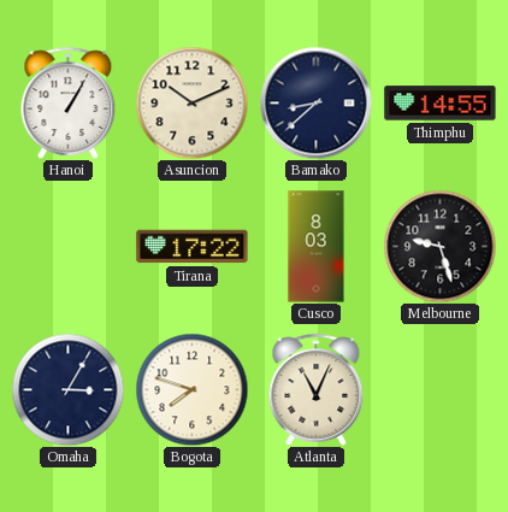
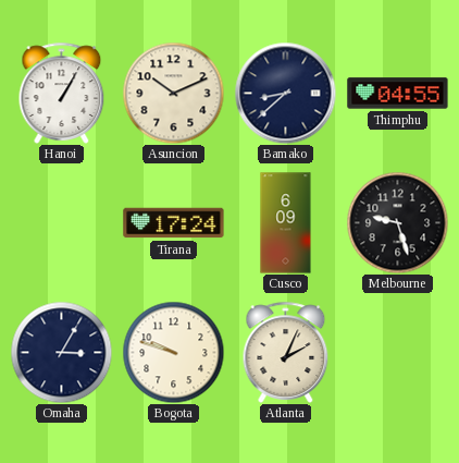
Thimphu: 14:55 -> 04:55
Tirana: 17:22 -> 17:24
Cusco: 8:03 -> 6:09
Bogota: 7:48 -> 9:48
Atlanta: 11:04 -> 2:04
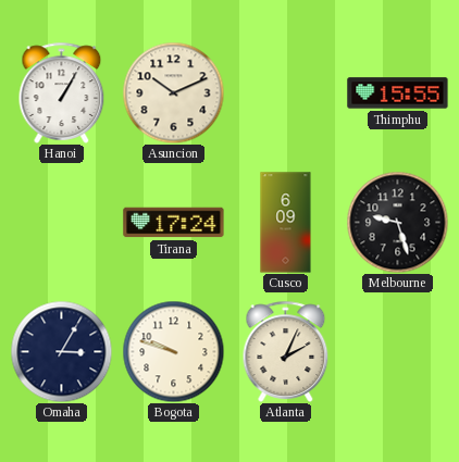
Bamako: 8:38 -> none
Thimphu: 04:55 -> 15:55
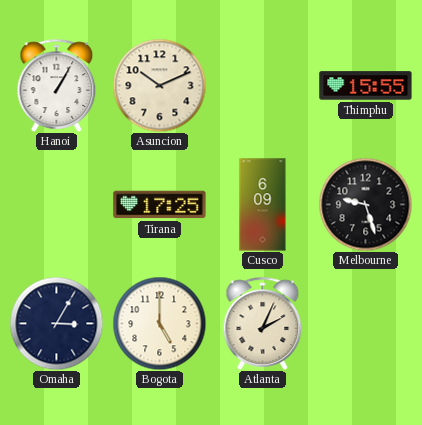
Tirana: 17:24 -> 17:25
Bogota: 9:48 -> 5:00
